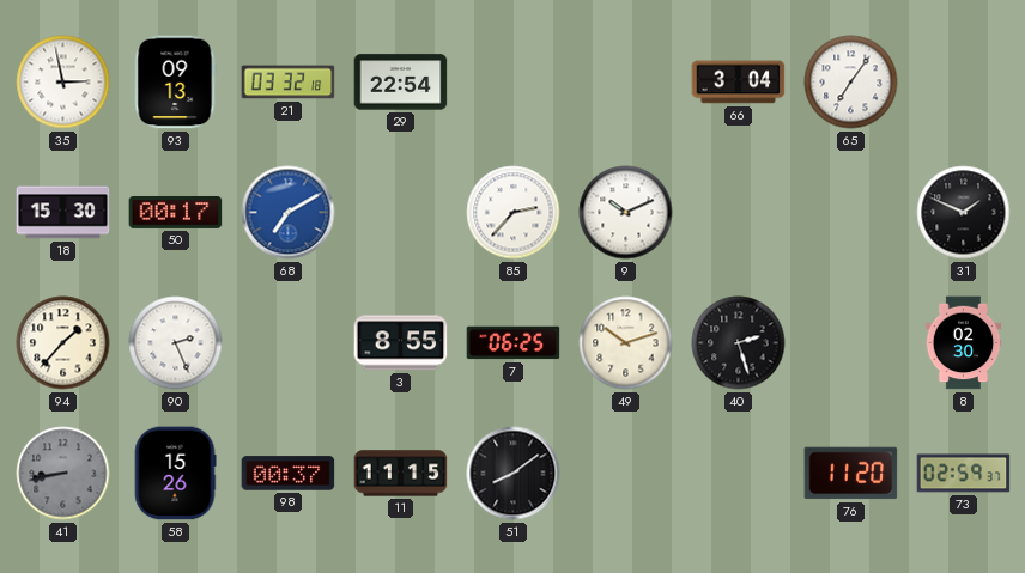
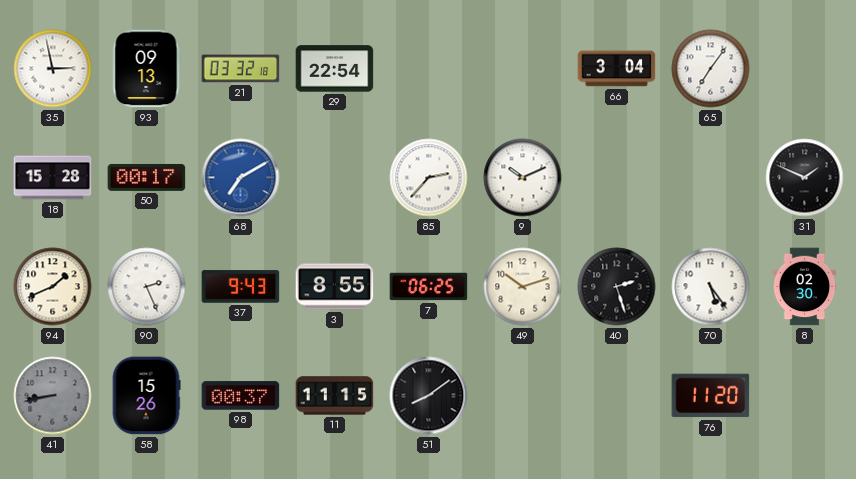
18: 15:30 -> 15:28
94: 1:37 -> 1:41
37: none -> 9:43
70: none -> 5:24
73: 02:59 -> none
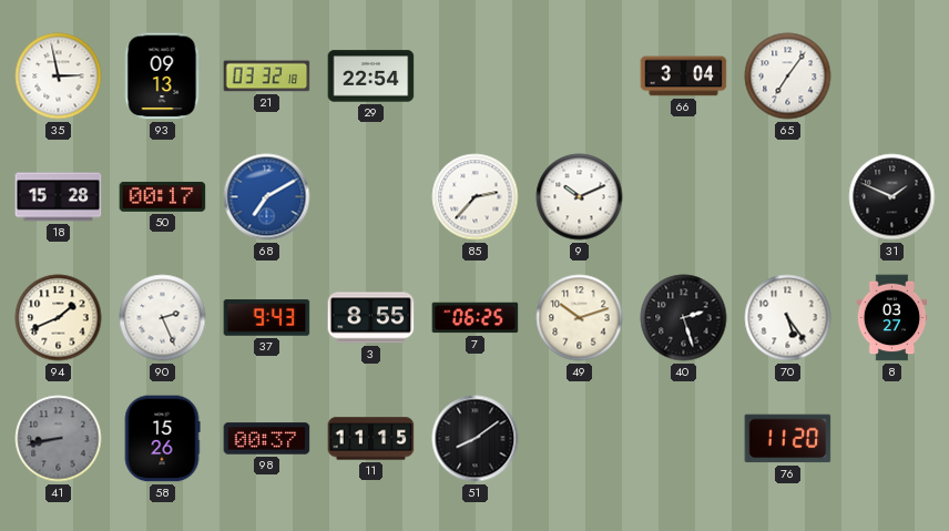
8: 02:30 -> 03:27
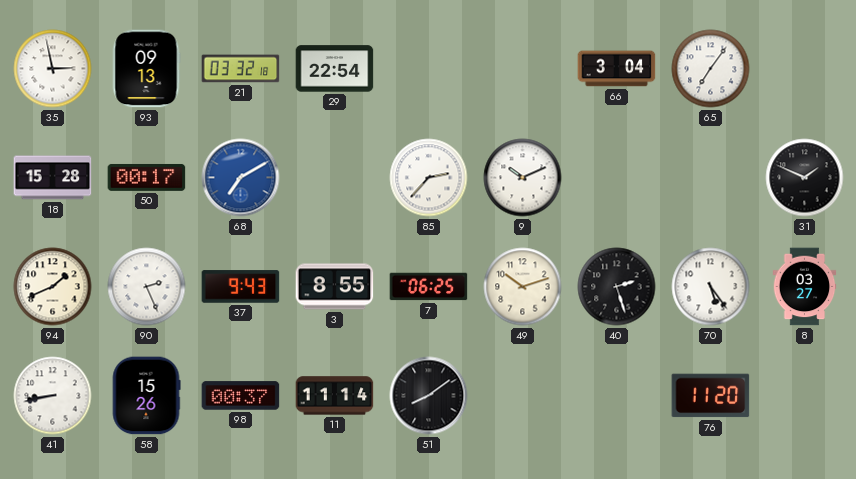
41 dial: grey -> white
11: 11:15 -> 11:14
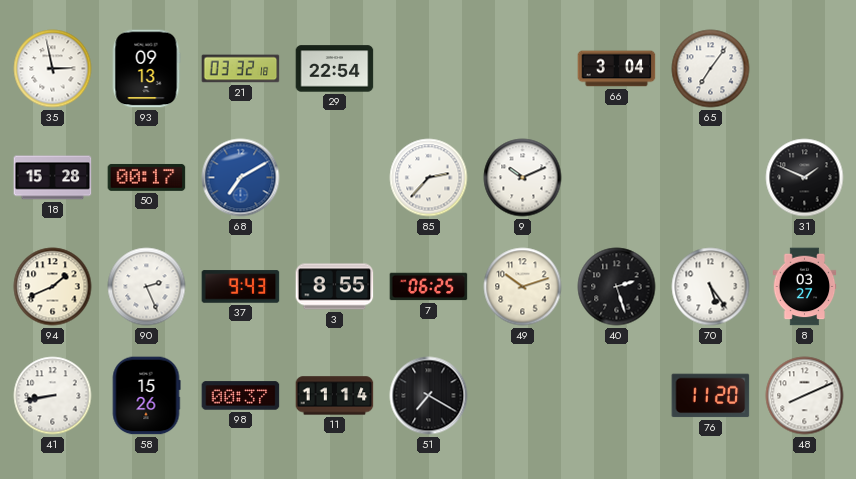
51: 8:09 -> 7:20
48: none -> 8:11
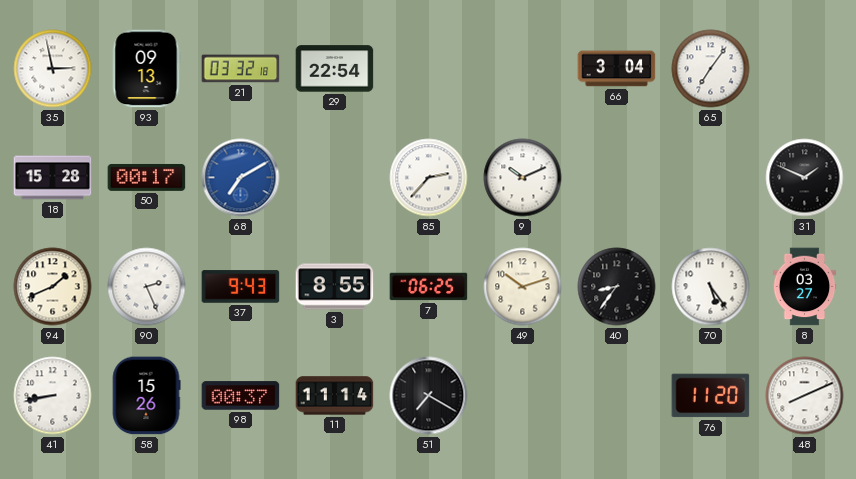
40: 2:27 -> 8:36
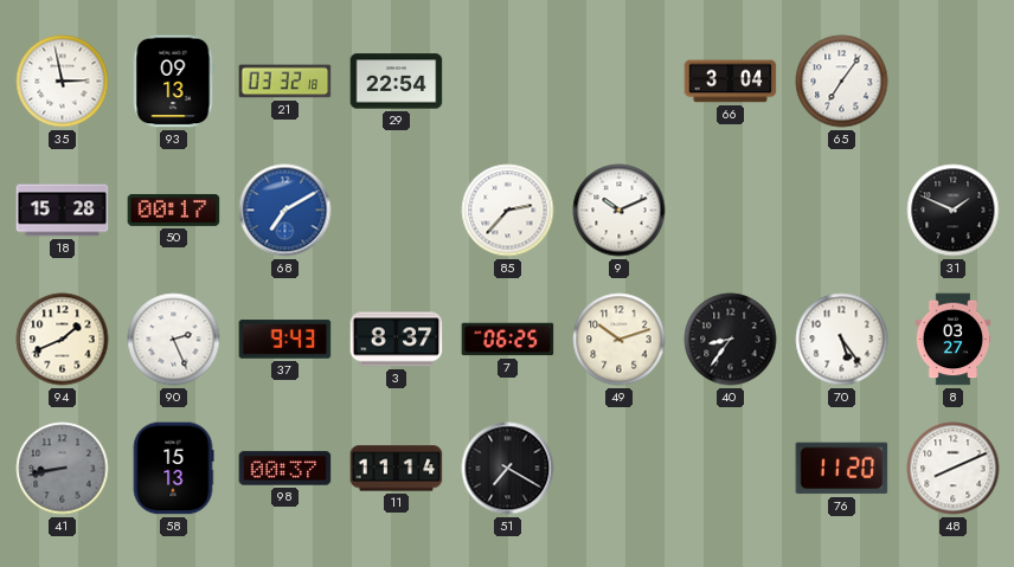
3: 8:55 -> 8:37
41 dial: white -> grey
58: 15:26 -> 15:13
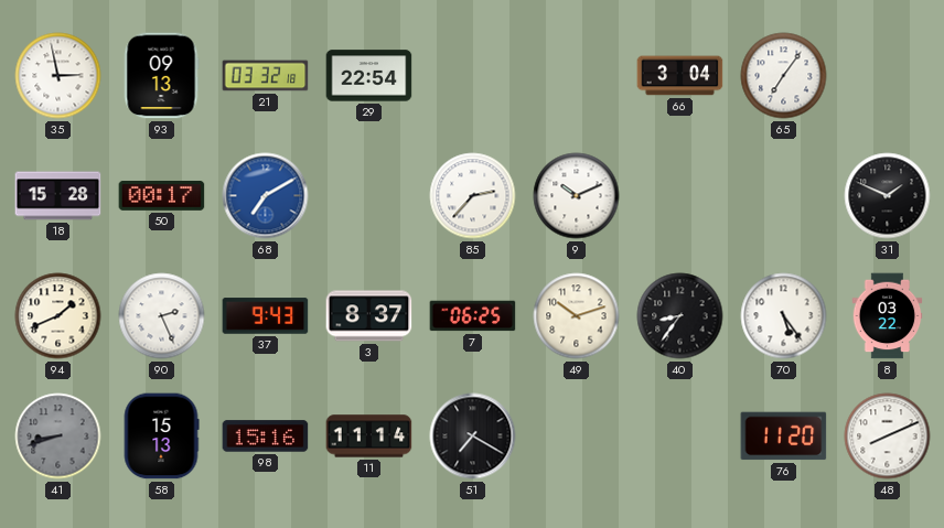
8: 03:27 -> 03:22
41: 8:43 -> 8:42
98: 00:37 -> 15:16
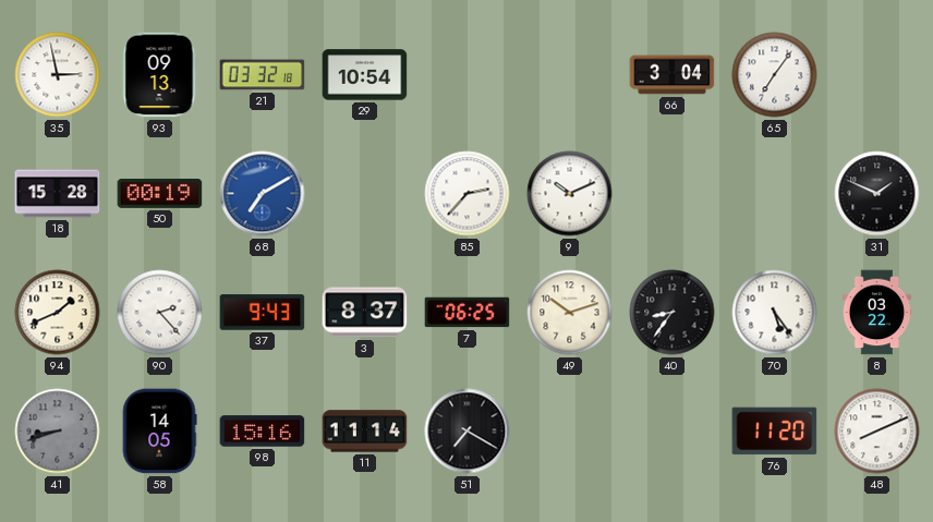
29: 22:54 -> 10:54
50: 00:17 -> 00:19
90: 2:26 -> 2:23
58: 15:13 -> 14:05
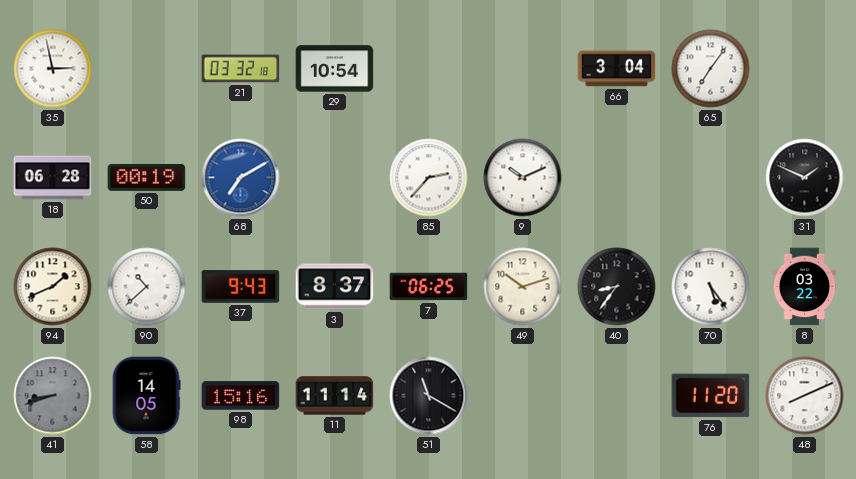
93: 09:13 -> none
18: 15:28 -> 06:28
90: 2:23 -> 10:38
51: 7:20 -> 11:20
